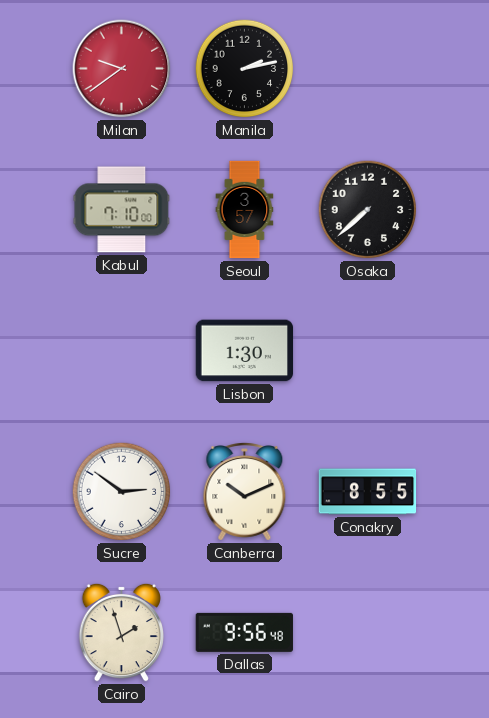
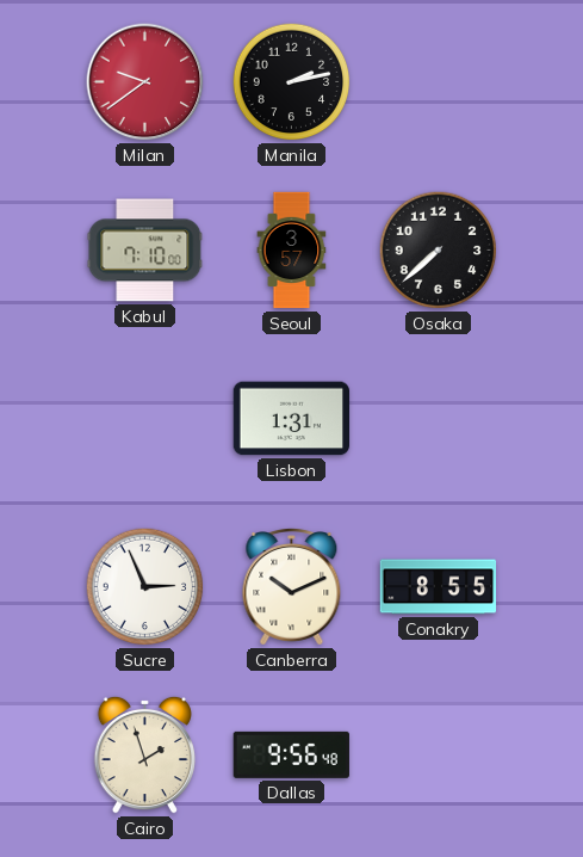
Lisbon: 1:30 -> 1:31
Sucre: 2:51 -> 2:56
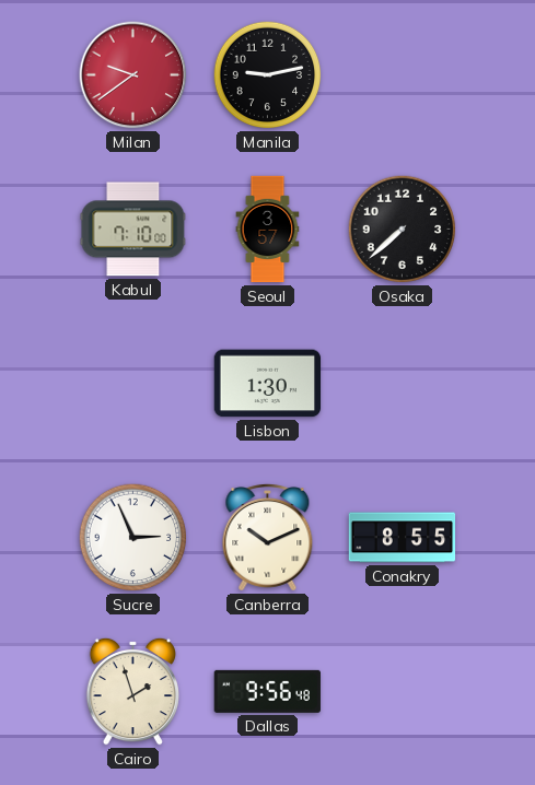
Manila: 2:13 -> 9:13
Lisbon: 1:31 -> 1:30
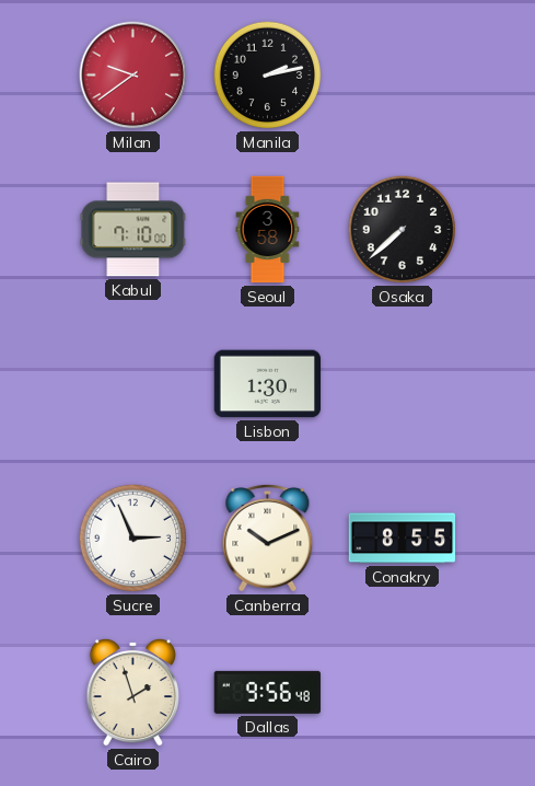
Manila: 9:13 -> 2:13
Seoul: 3:57 -> 3:58
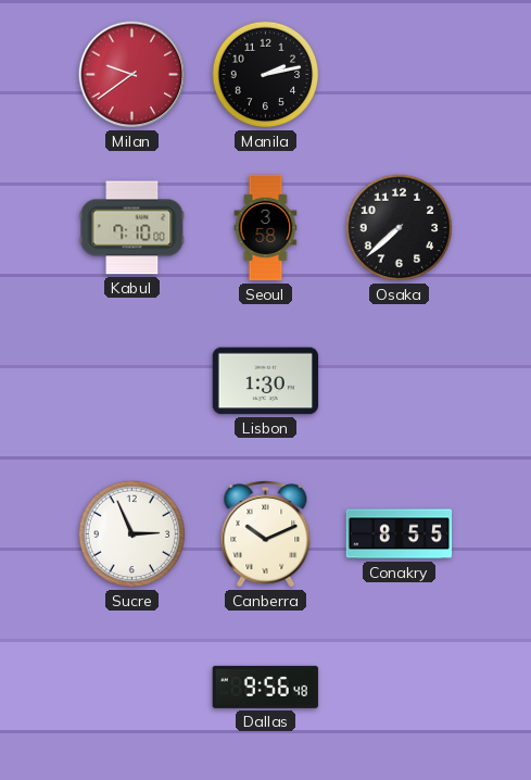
Cairo: 1:57 -> none
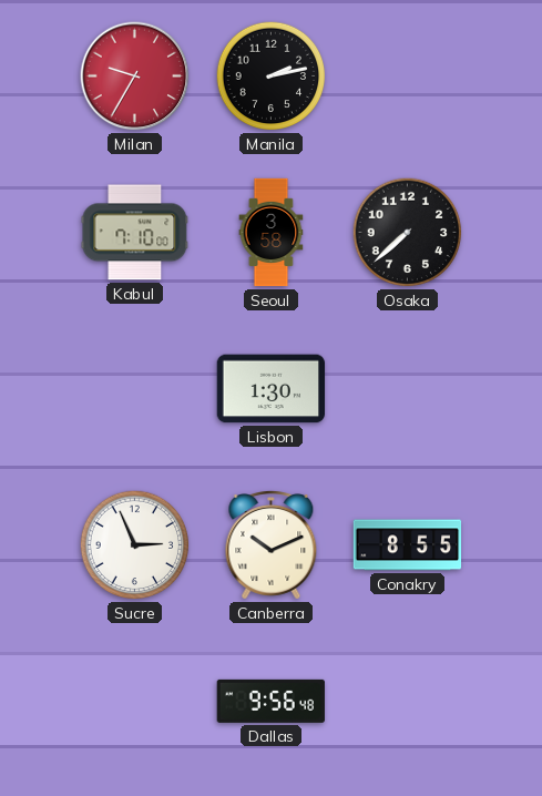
Milan: 9:39 -> 9:35
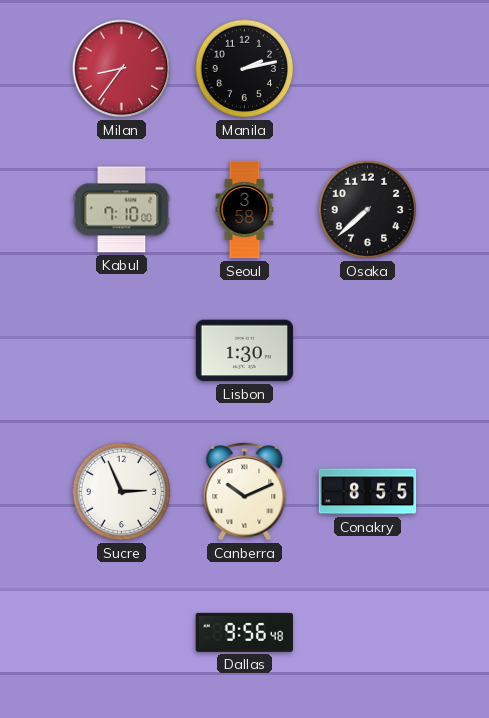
Milan: 9:35 -> 8:36
